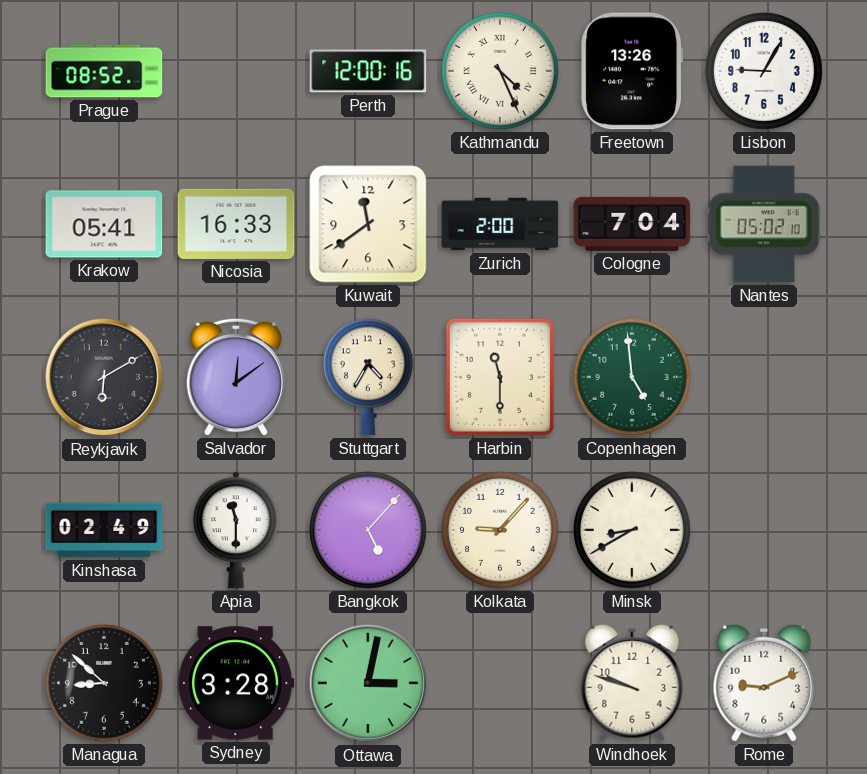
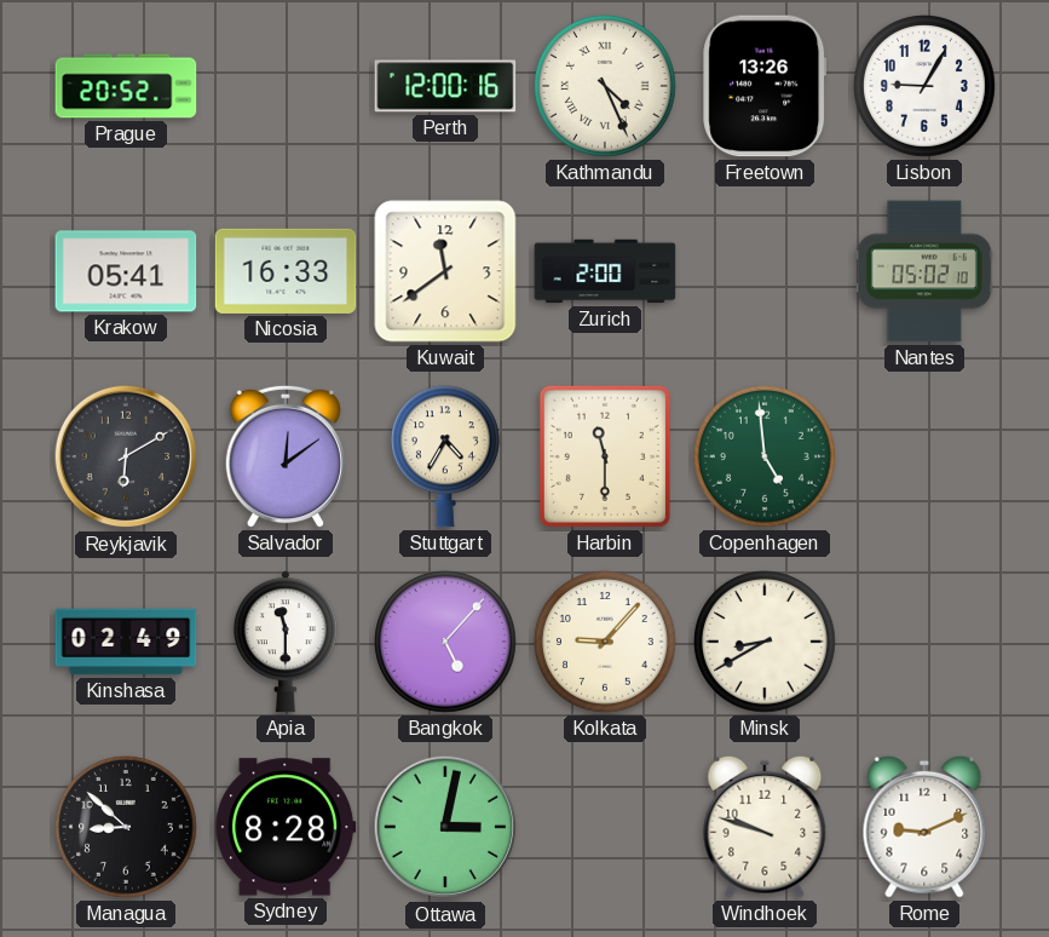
Prague: 08:52 -> 20:52
Cologne: 7:04 -> none
Sydney: 3:28 -> 8:28
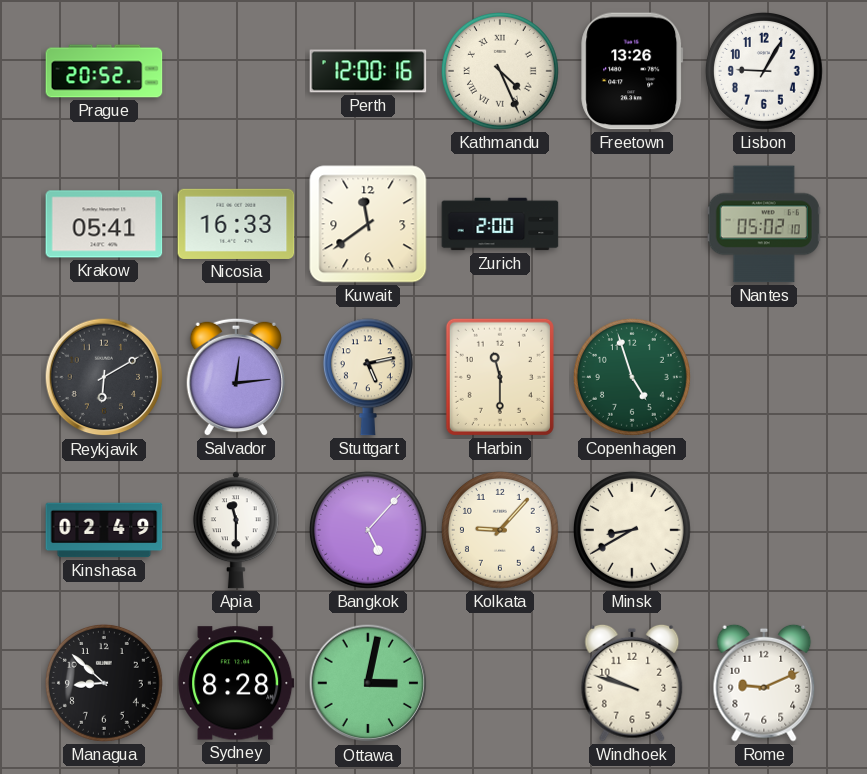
Salvador: 12:09 -> 12:14
Stuttgart: 4:35 -> 5:13
Copenhagen: 4:59 -> 4:57
